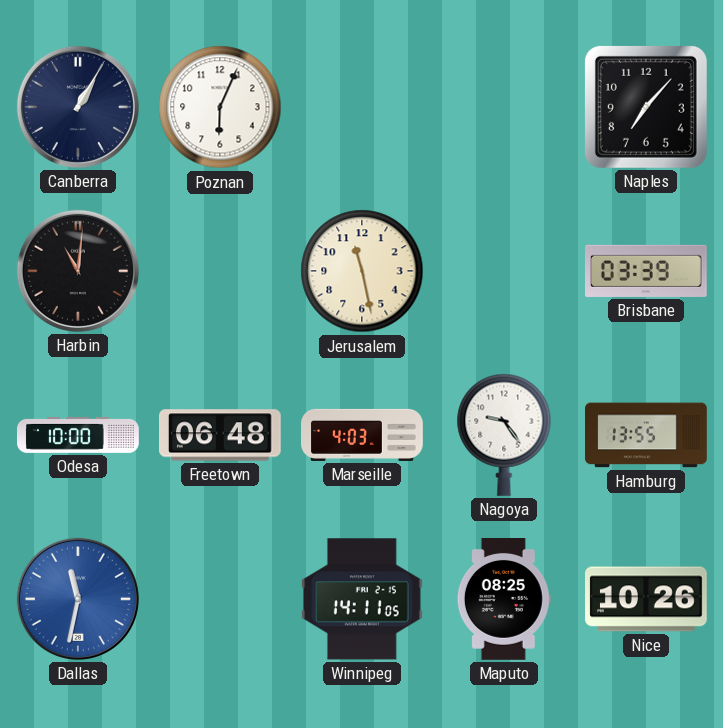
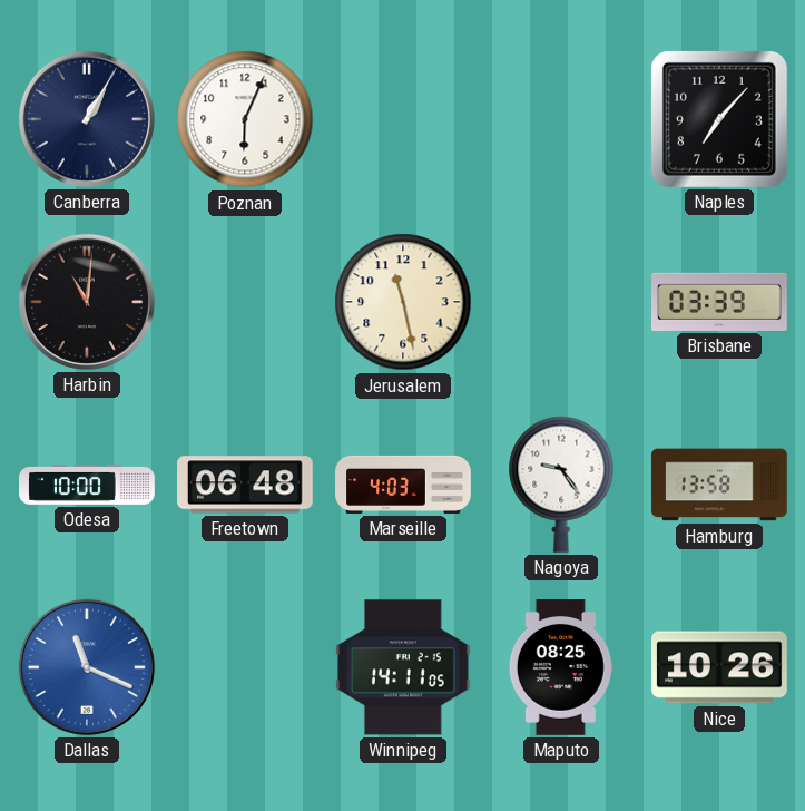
Hamburg: 13:55 -> 13:58
Dallas: 11:32 -> 11:19
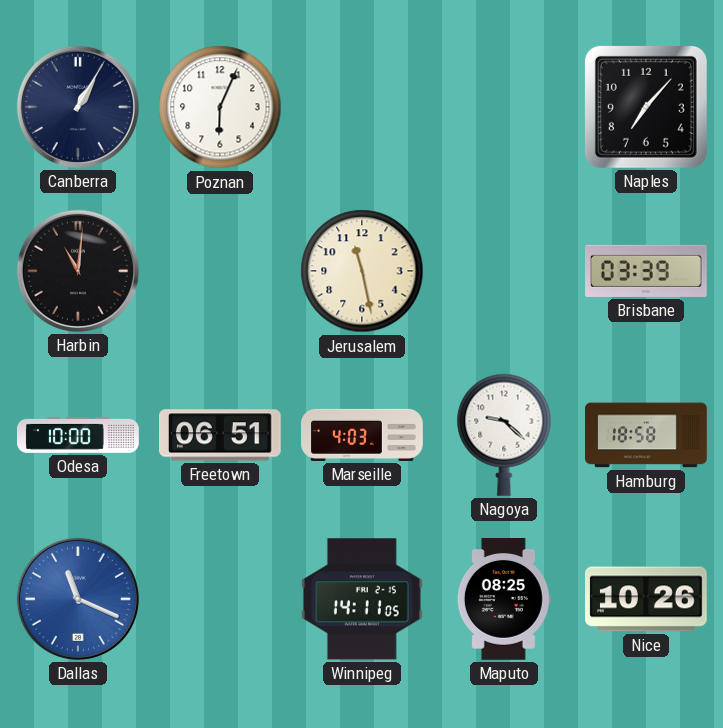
Freetown: 06:48 -> 06:51
Nagoya: 9:24 -> 9:22
Hamburg: 13:58 -> 18:58
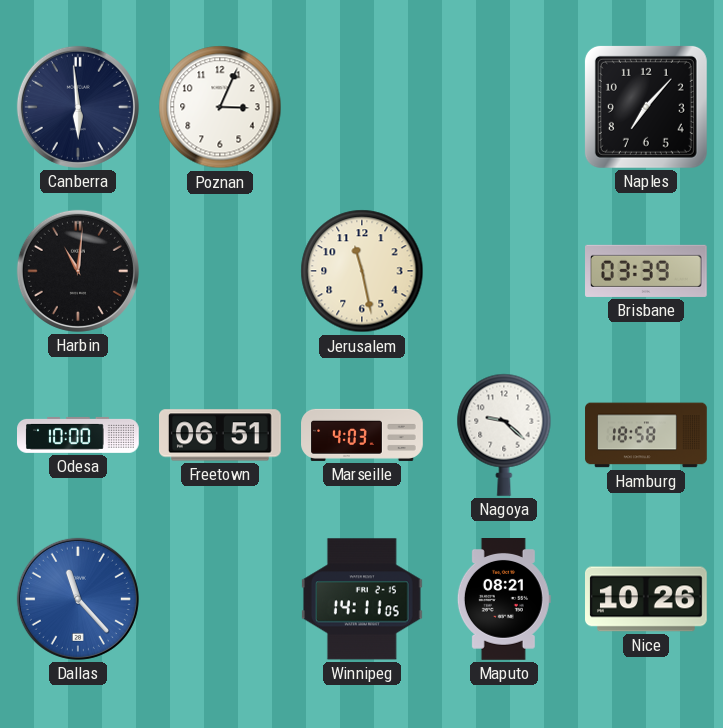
Canberra: 1:05 -> 5:59
Poznan: 6:04 -> 3:04
Dallas: 11:19 -> 11:23
Maputo: 08:25 -> 08:21
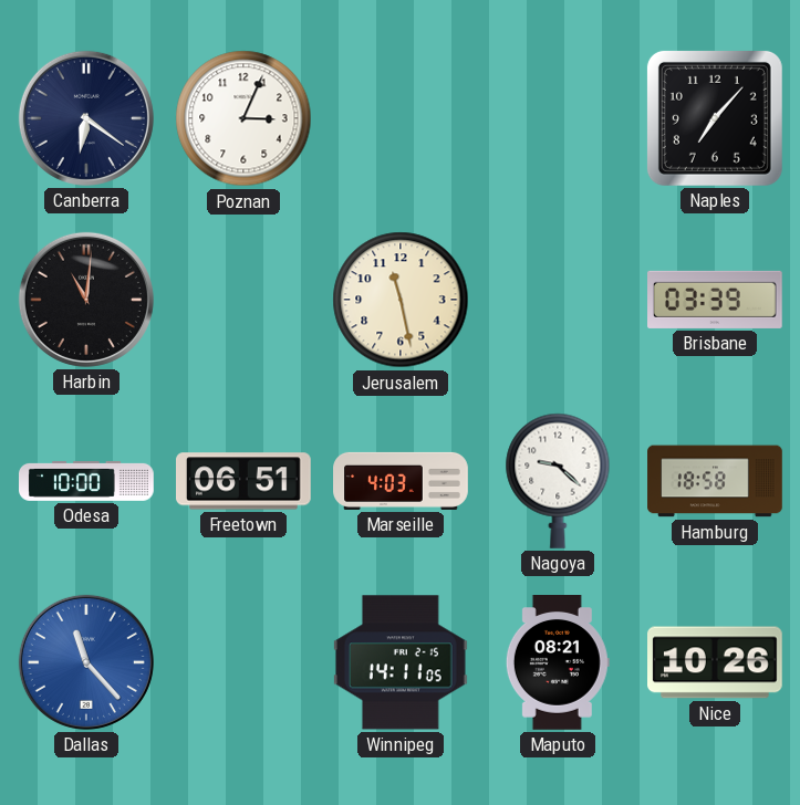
Canberra: 5:59 -> 6:21
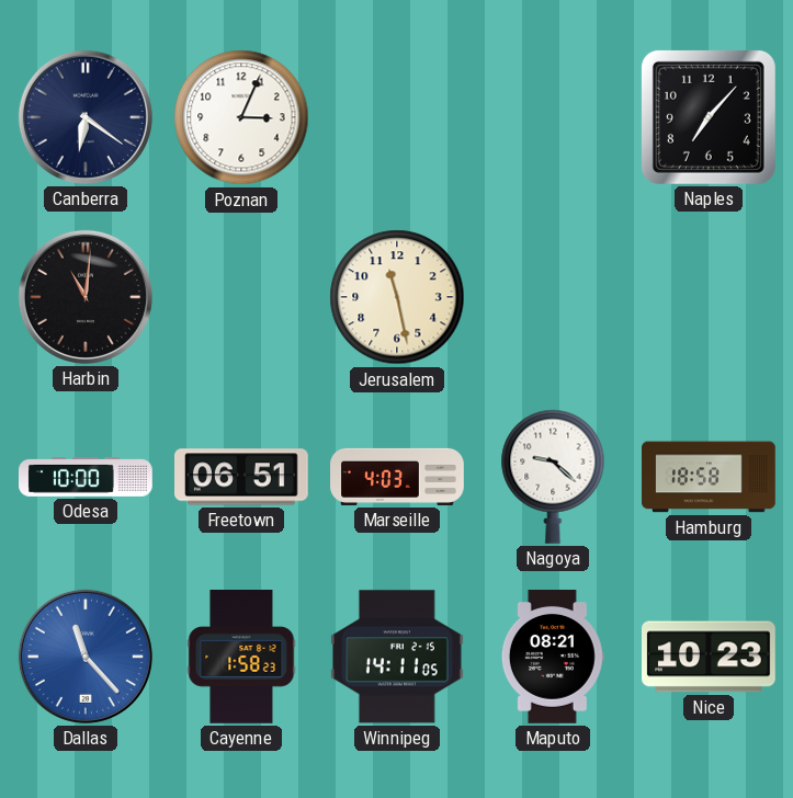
Brisbane: 03:39 -> none
Cayenne: none -> 1:58
Nice: 10:26 -> 10:23
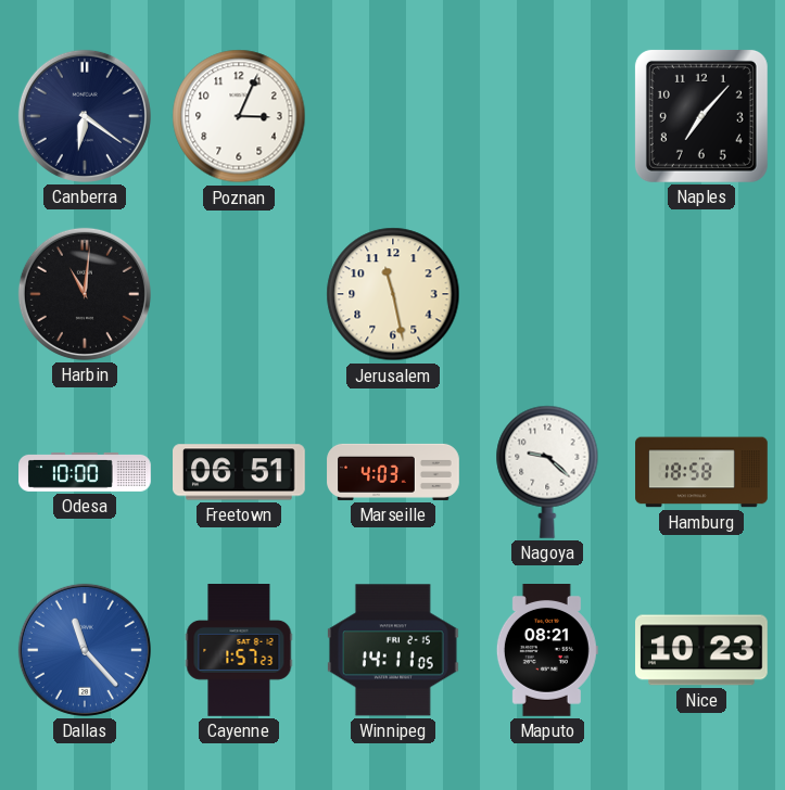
Cayenne: 1:58 -> 1:57
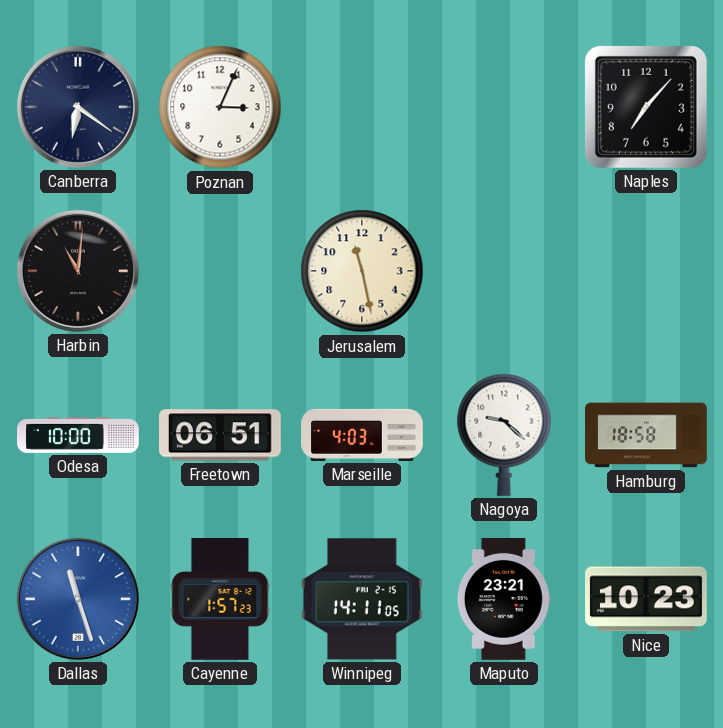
Dallas: 11:23 -> 11:27
Maputo: 08:21 -> 23:21
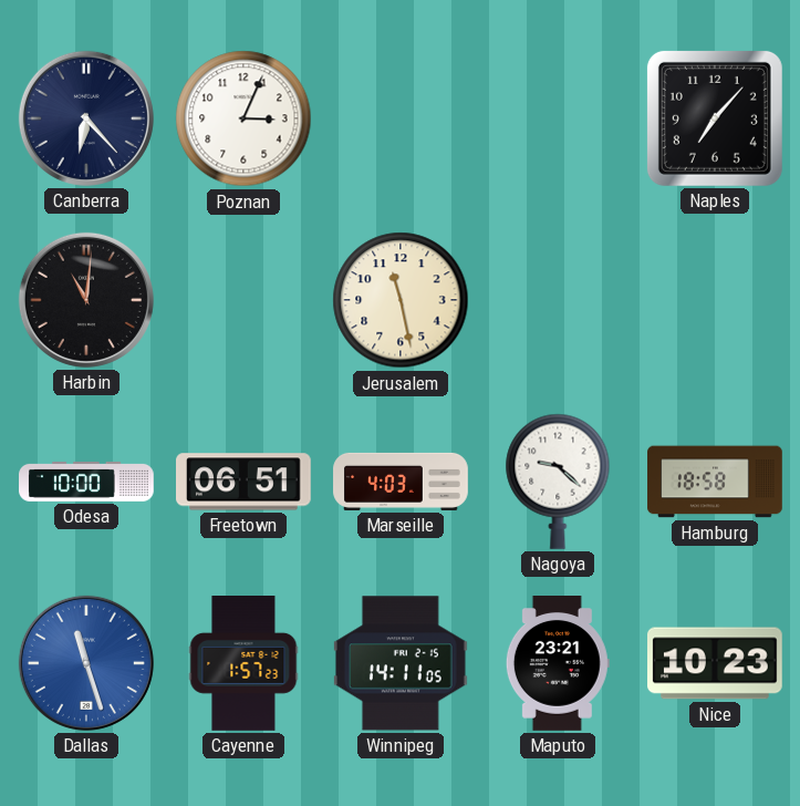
Canberra: 6:21 -> 6:23
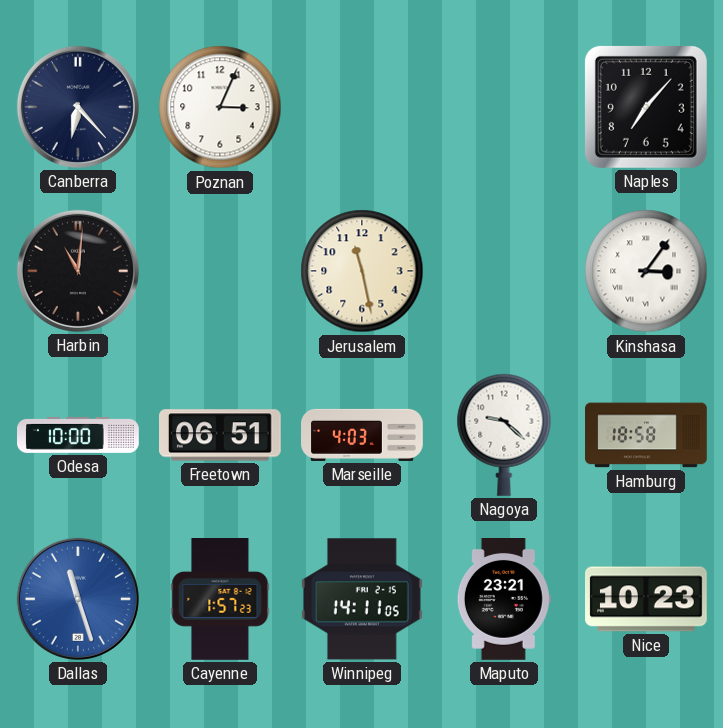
Kinshasa: none -> 3:06
